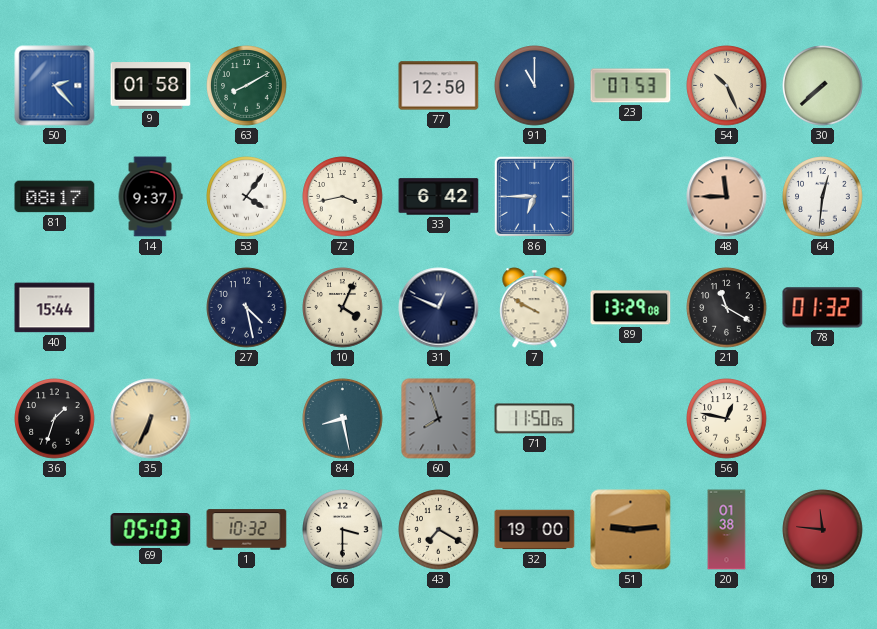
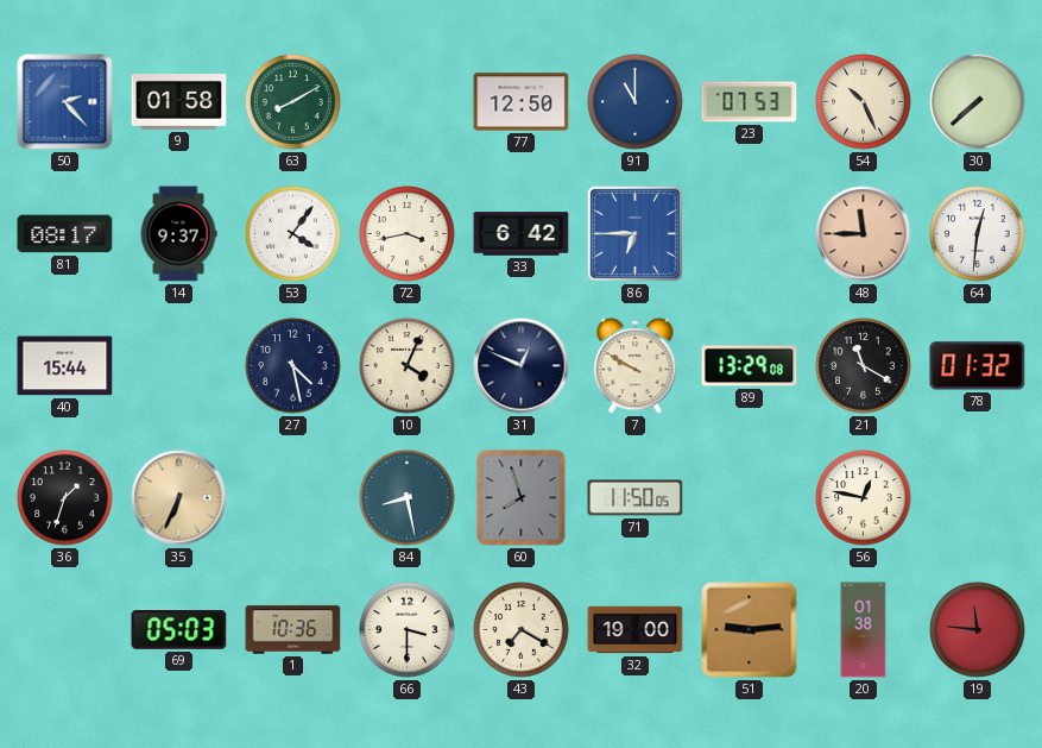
1: 10:32 -> 10:36
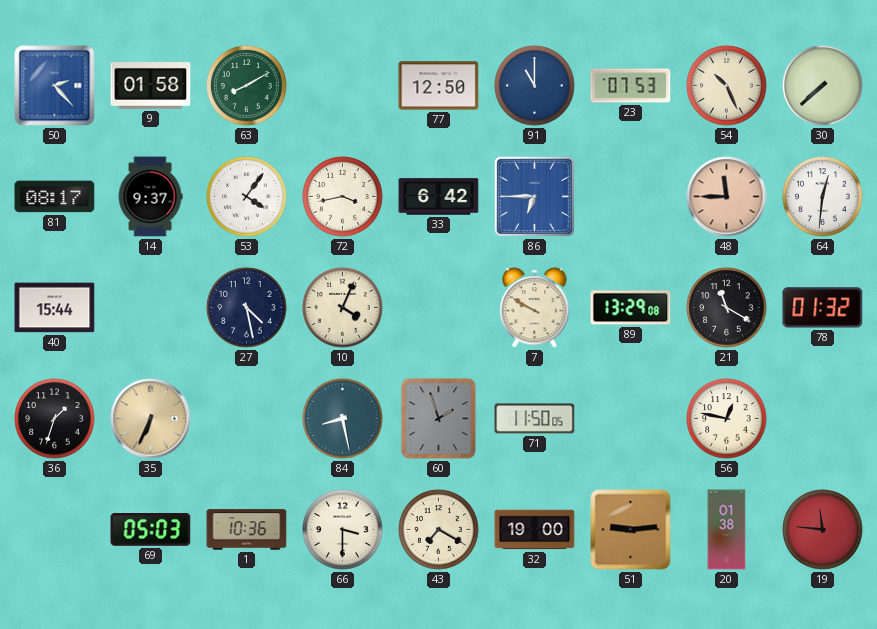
31: 12:49 -> none
60: 7:57 -> 1:57
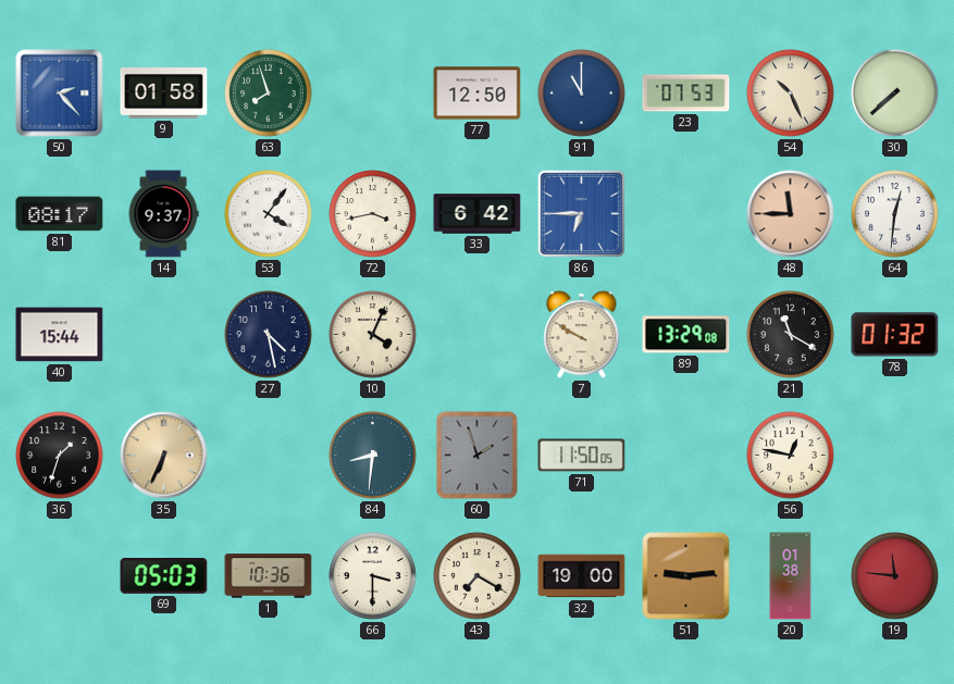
63: 8:10 -> 7:57
84: 8:28 -> 8:31
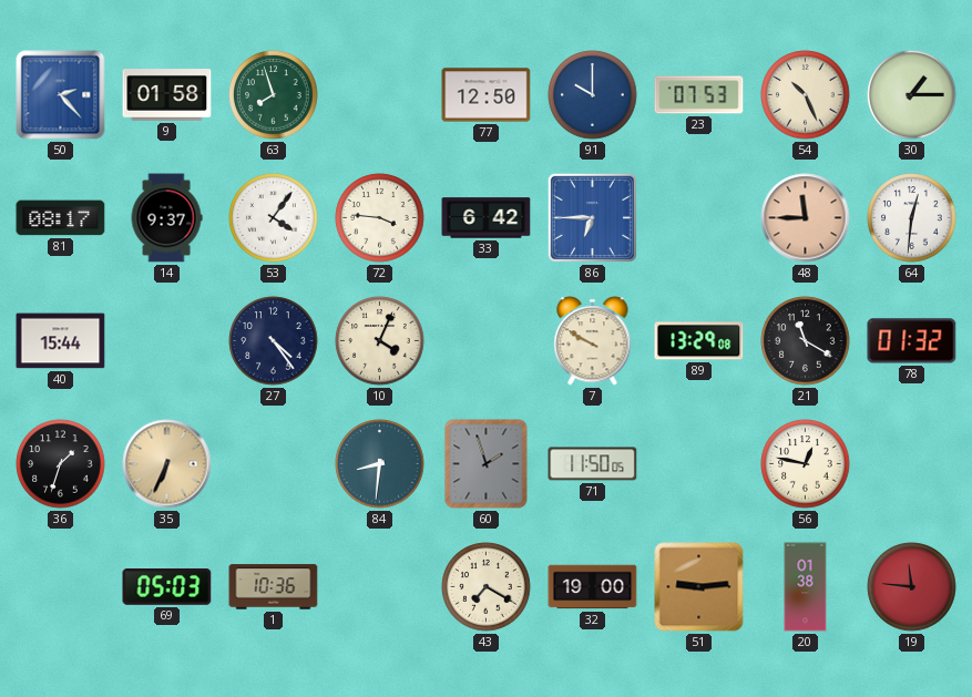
91: 11:00 -> 10:00
30: 7:38 -> 1:15
72: 3:43 -> 3:46
27: 4:28 -> 4:24
66: 3:30 -> none
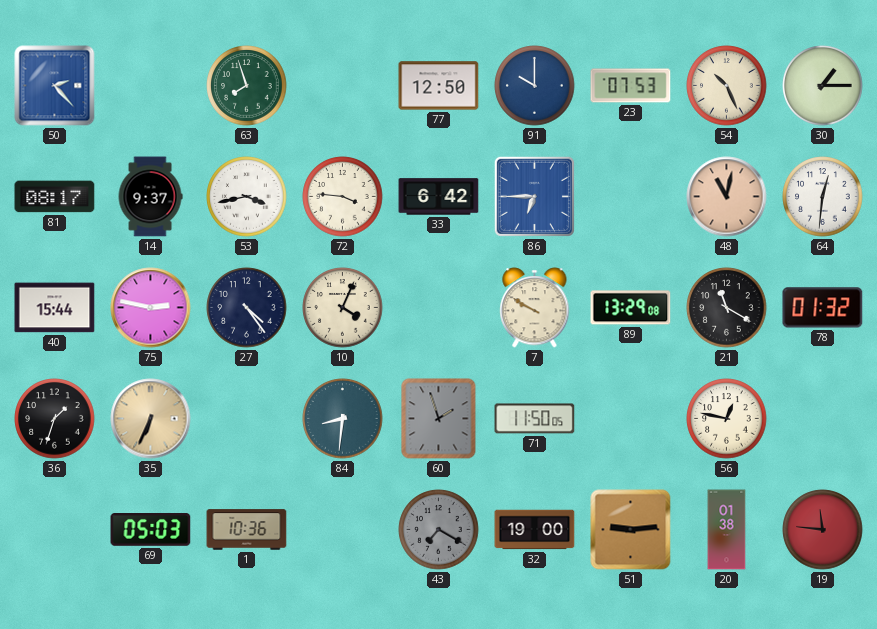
9: 01:58 -> none
53: 4:06 -> 3:43
48: 11:45 -> 11:02
75: none -> 2:47
43 dial: cream -> grey
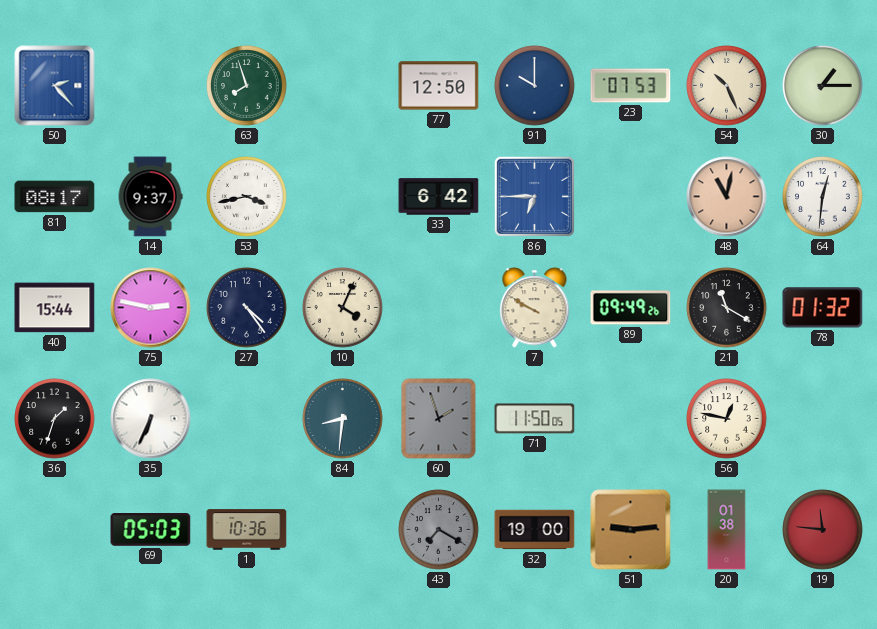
72: 3:46 -> none
89: 13:29 -> 09:49
35 dial: champagne -> white
